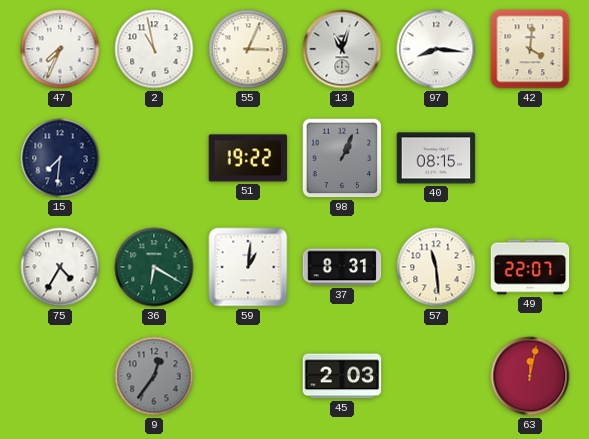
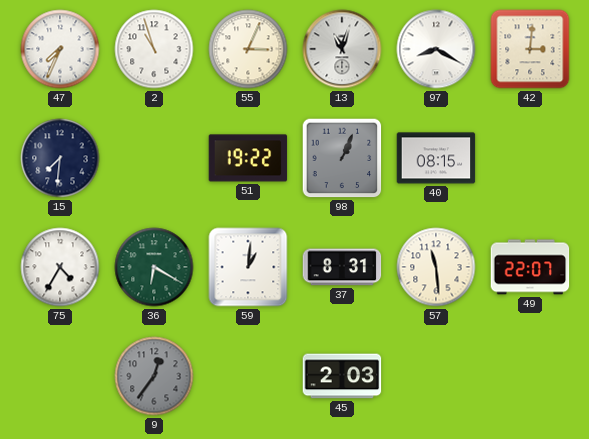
2: 10:58 -> 10:57
97: 8:16 -> 8:20
42: 4:01 -> 3:01
63: 12:02 -> none
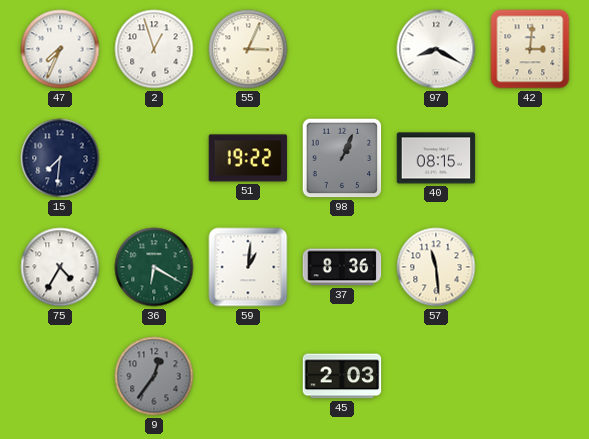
2: 10:57 -> 12:57
13: 11:03 -> none
37: 8:31 -> 8:36
49: 22:07 -> none
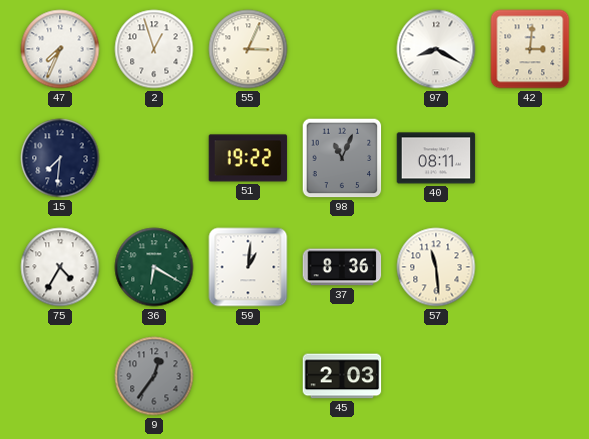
98: 1:04 -> 11:04
40: 08:15 -> 08:11
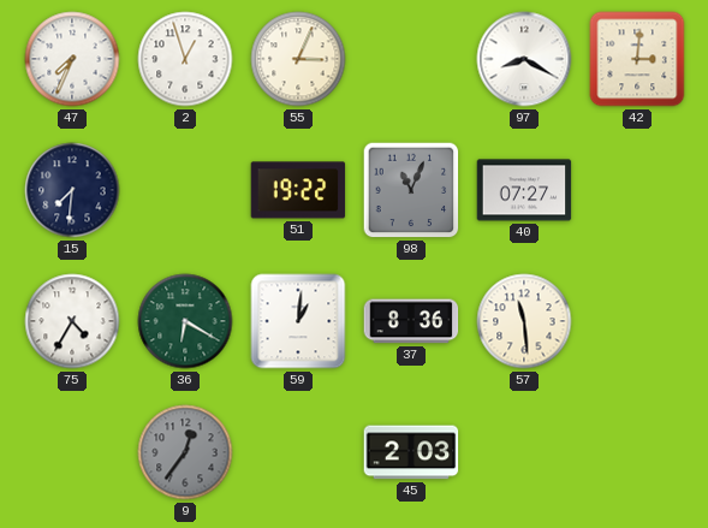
40: 08:11 -> 07:27
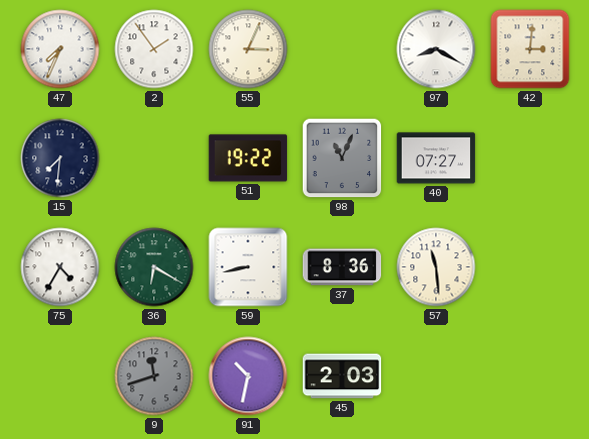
2: 12:57 -> 1:54
59: 1:01 -> 8:43
9: 12:36 -> 11:42
91: none -> 10:32
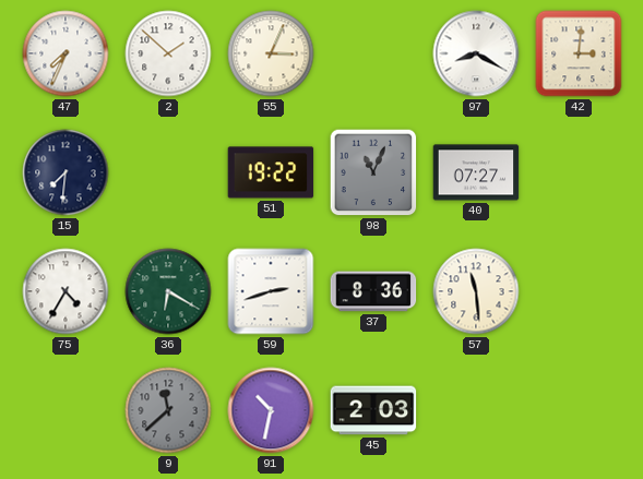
2: 1:54 -> 1:52
59: 8:43 -> 2:42
9: 11:42 -> 11:38
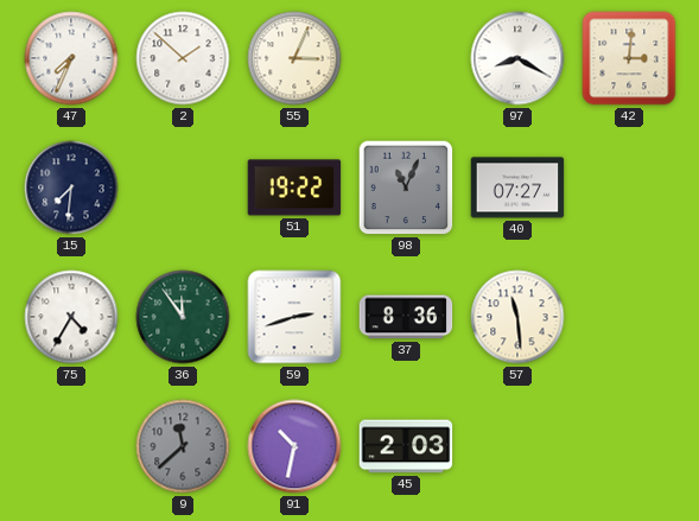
36: 6:20 -> 11:54
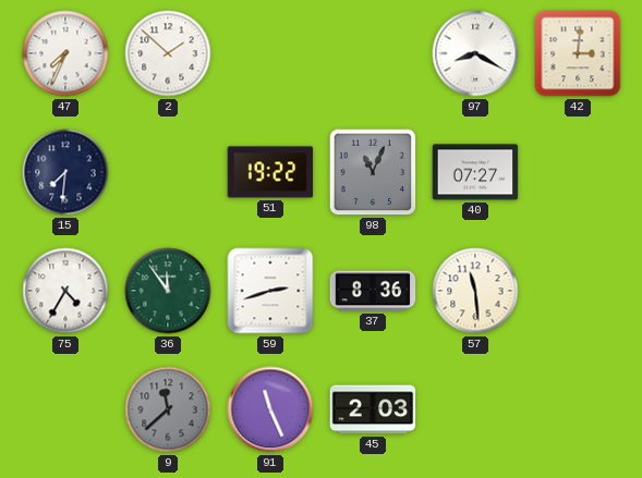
55: 3:04 -> none
91: 10:32 -> 11:26
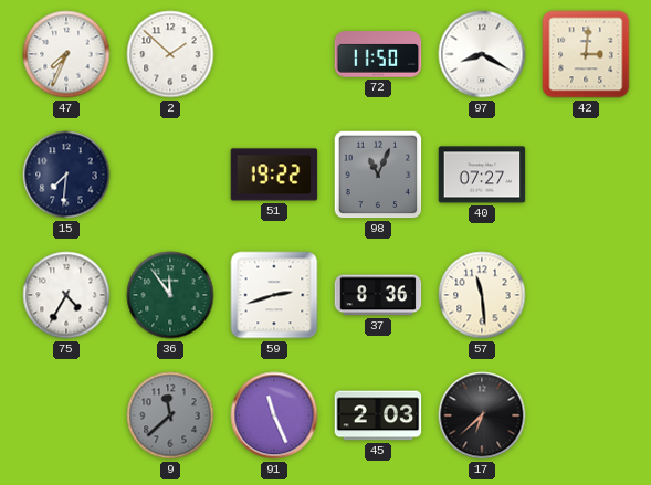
72: none -> 11:50
17: none -> 6:38
